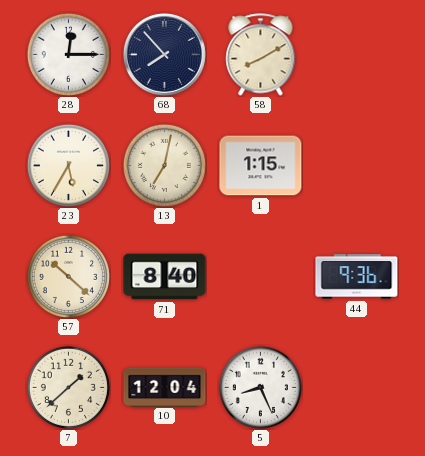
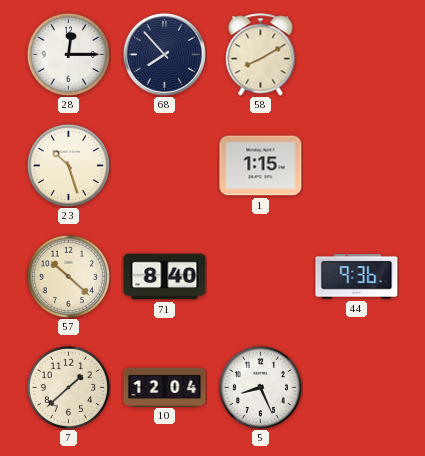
23: 5:35 -> 10:27
13: 7:02 -> none
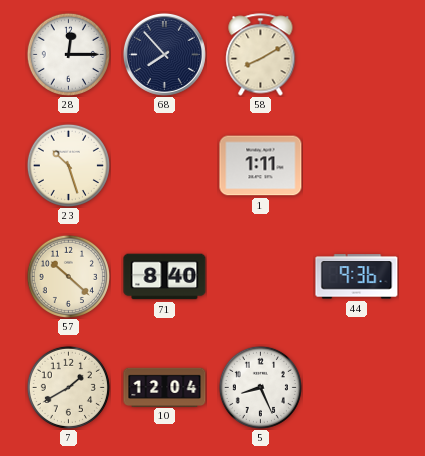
1: 1:15 -> 1:11
7: 1:38 -> 1:40
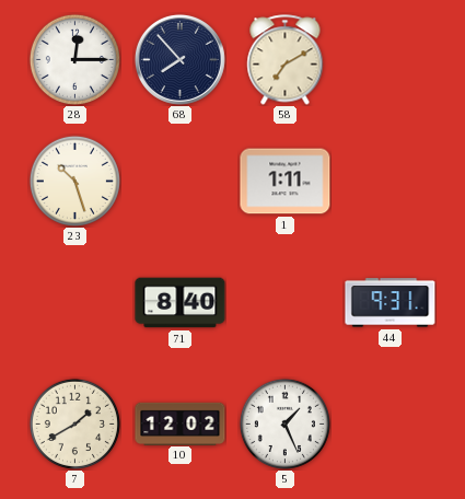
58: 8:10 -> 7:10
57: 10:22 -> none
44: 9:36 -> 9:31
10: 12:04 -> 12:02
5: 8:26 -> 1:26
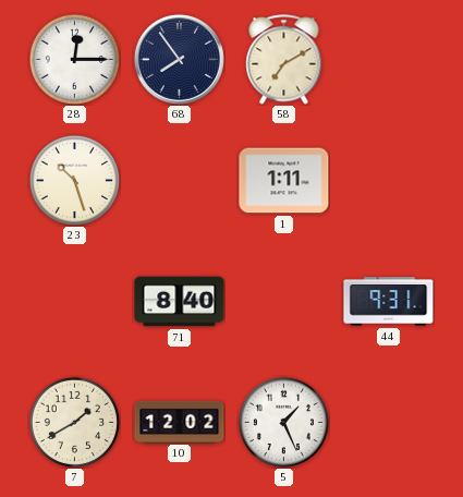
68: 7:53 -> 7:54
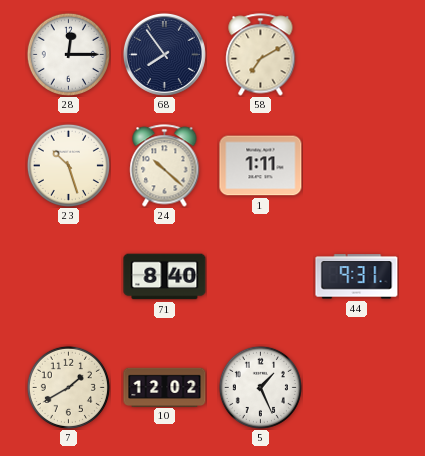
24: none -> 10:22
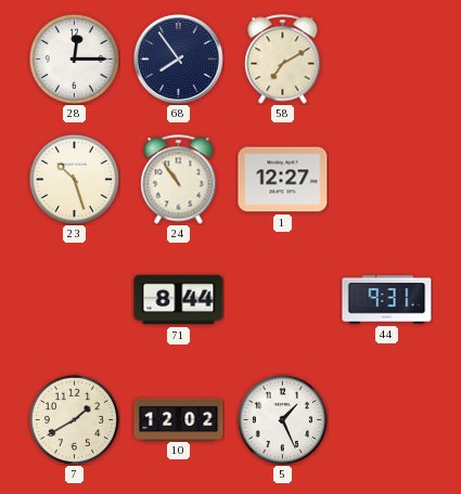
24: 10:22 -> 10:54
1: 1:11 -> 12:27
71: 8:40 -> 8:44
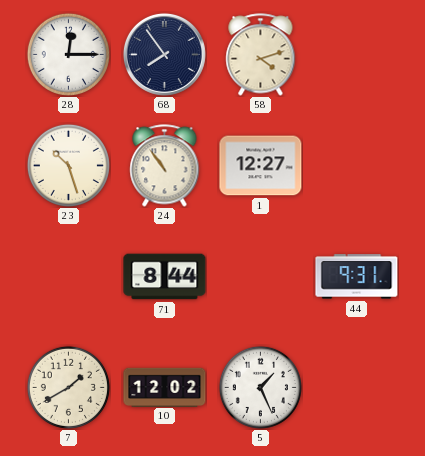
58: 7:10 -> 4:12
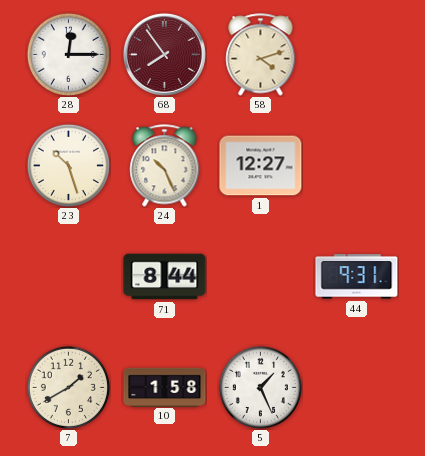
68 dial: navy -> burgundy
24: 10:54 -> 10:26
10: 12:02 -> 1:58
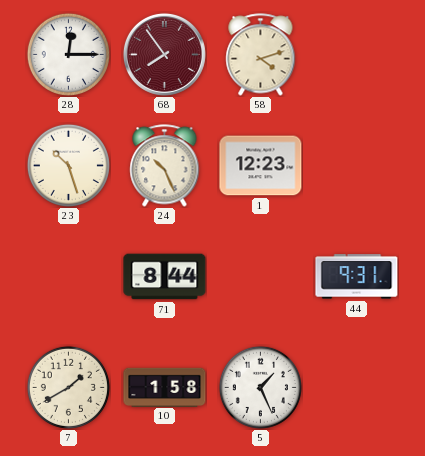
1: 12:27 -> 12:23
